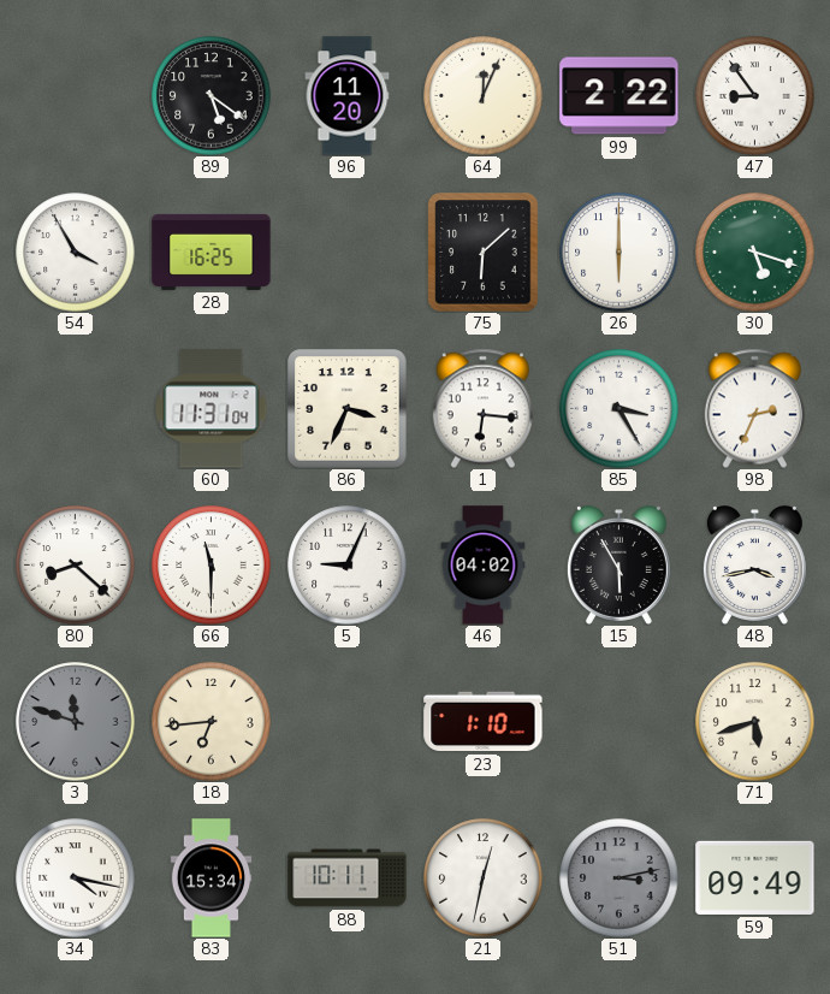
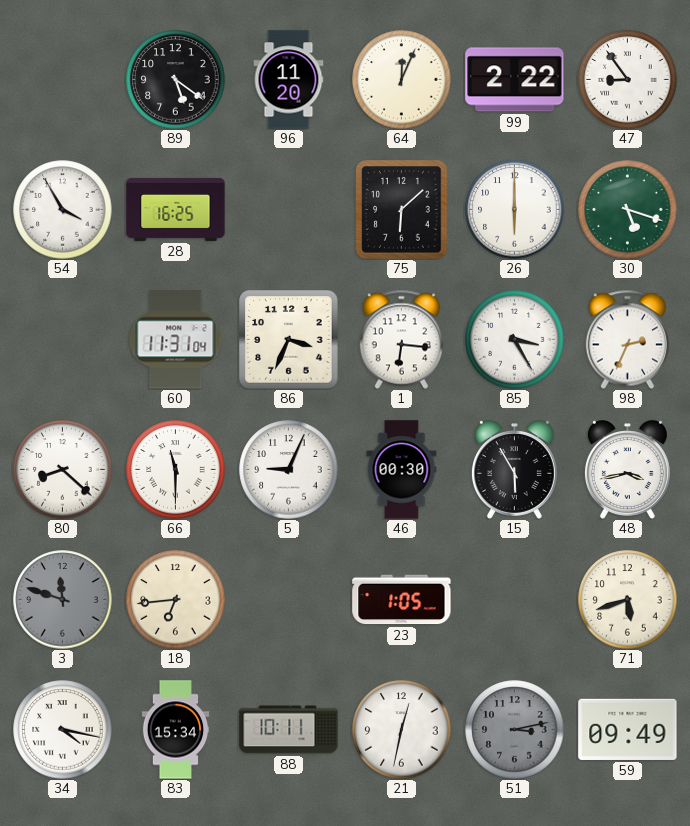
46: 04:02 -> 00:30
23: 1:10 -> 1:05
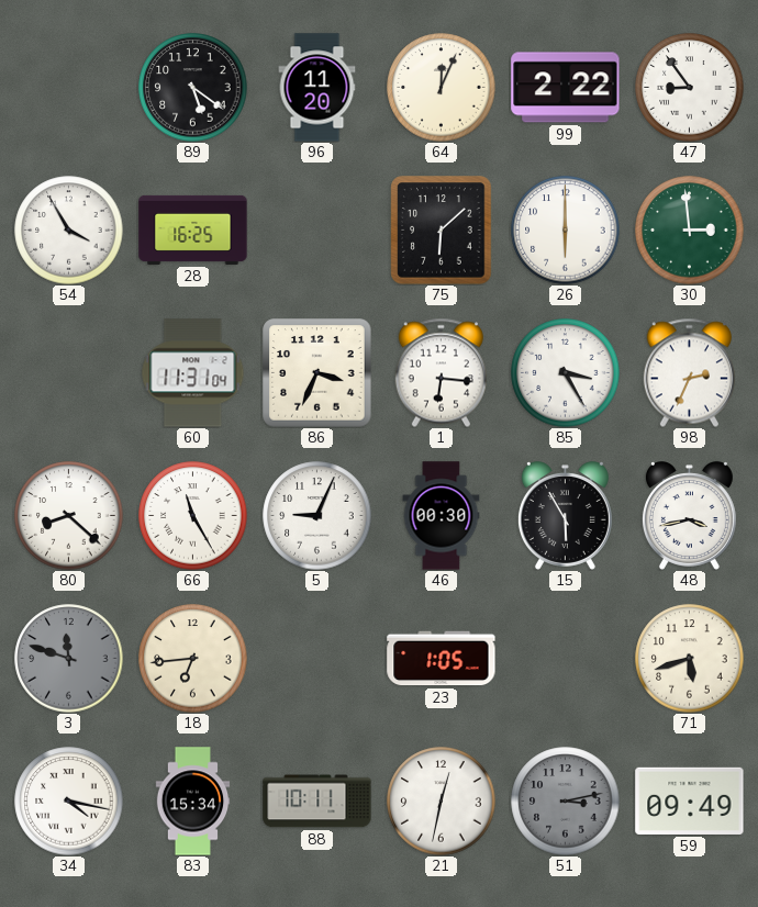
30: 5:18 -> 2:59
66: 11:30 -> 11:25
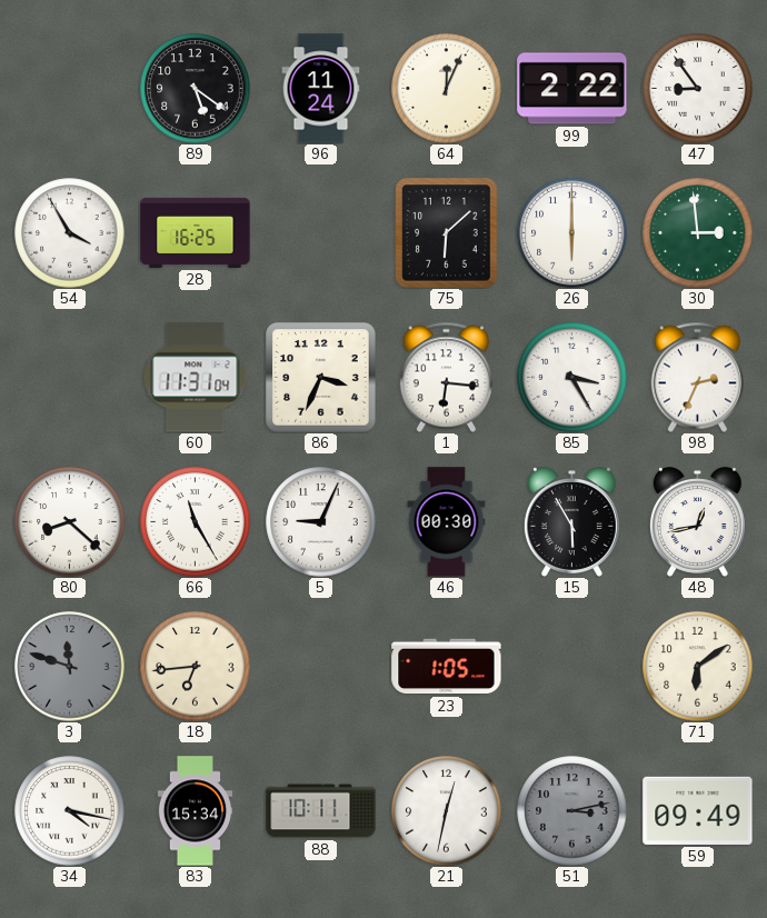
96: 11:20 -> 11:24
48: 3:43 -> 12:43
71: 5:42 -> 6:09
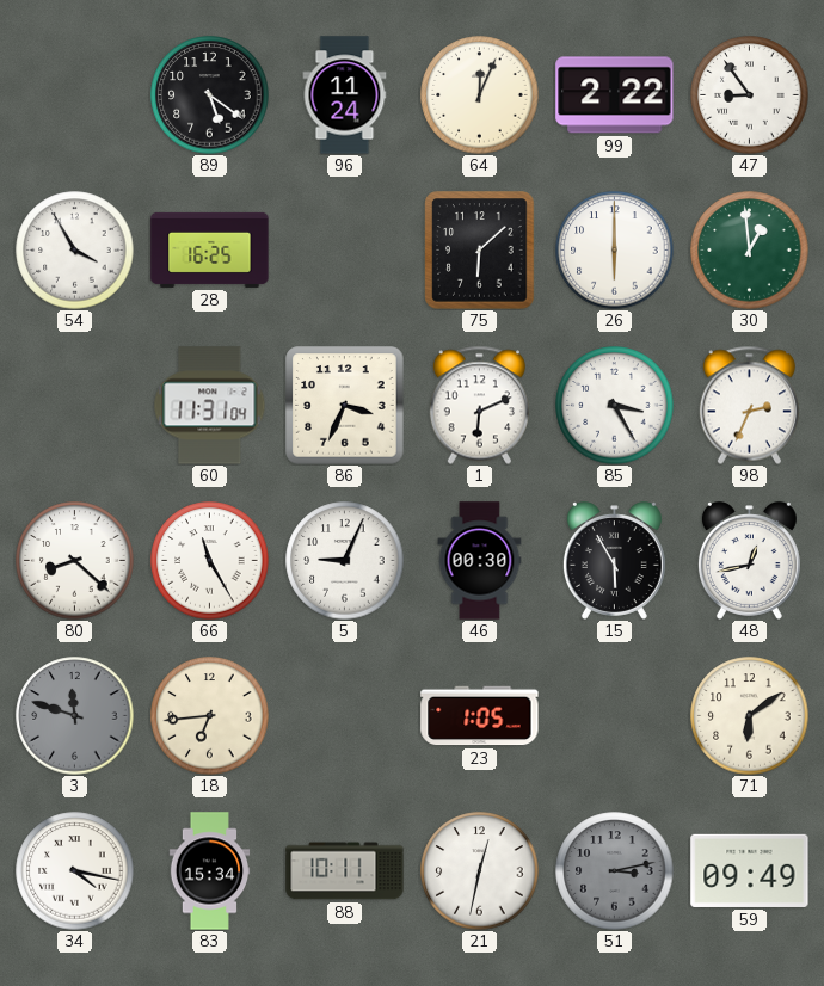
30: 2:59 -> 12:59
1: 6:16 -> 6:11
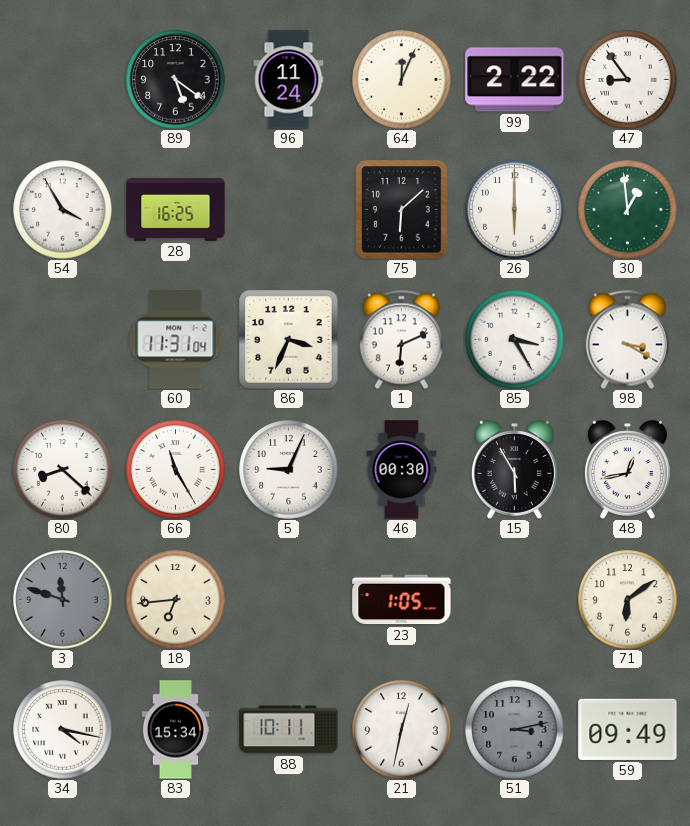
98: 2:34 -> 3:20
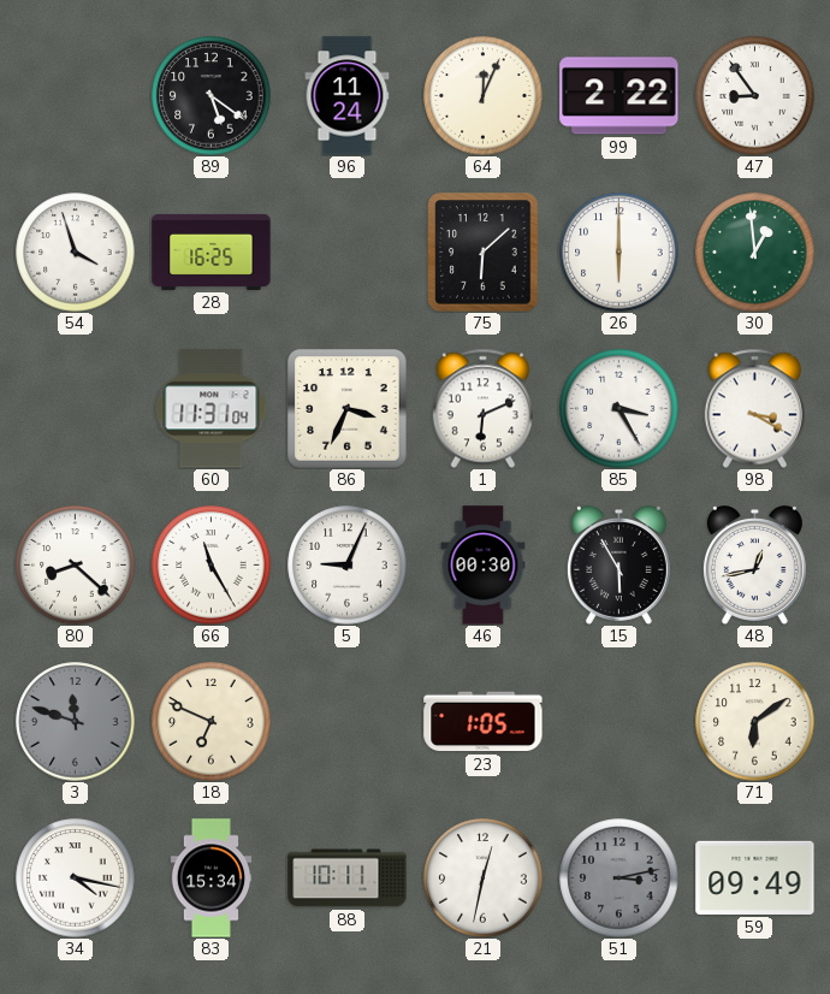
54: 3:55 -> 3:57
18: 6:44 -> 6:49
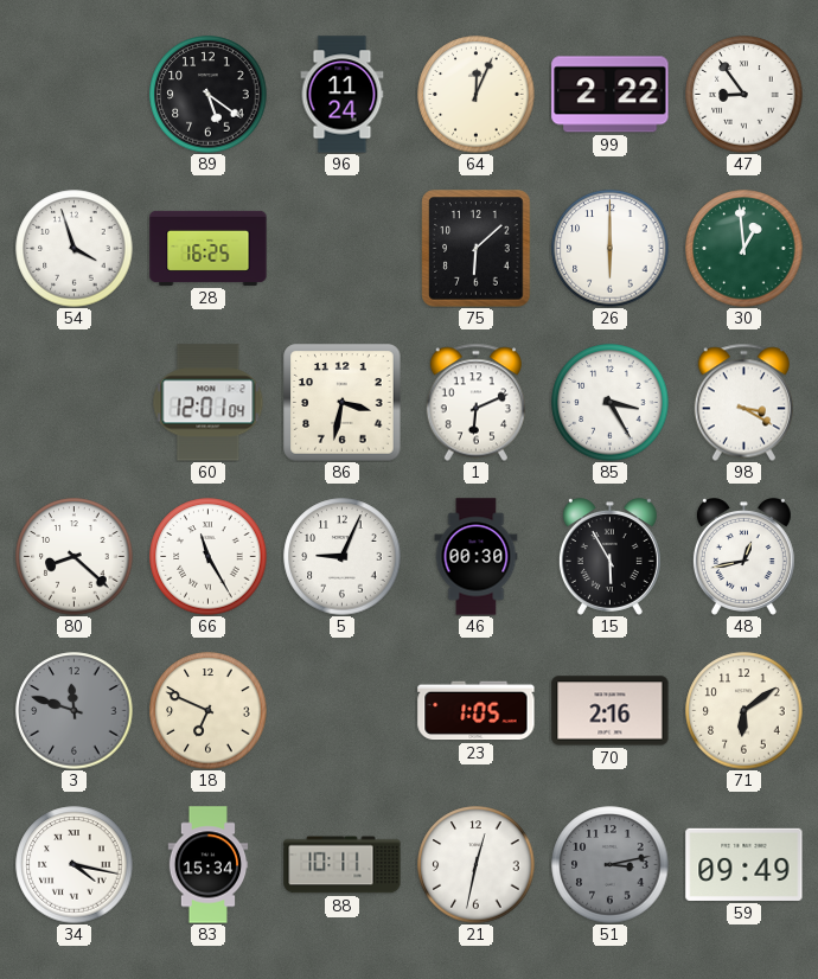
60: 11:31 -> 12:01
86: 3:34 -> 3:32
70: none -> 2:16
